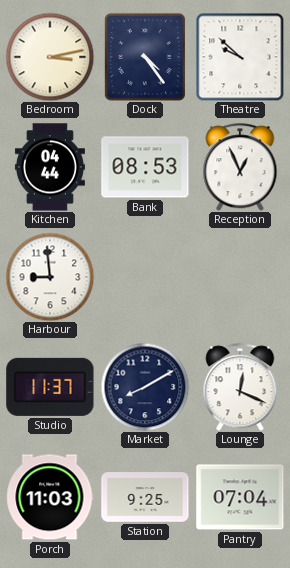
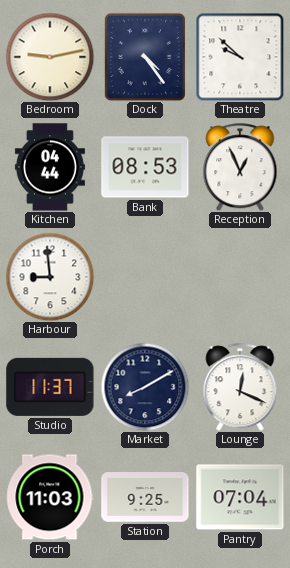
Bedroom: 3:13 -> 9:13
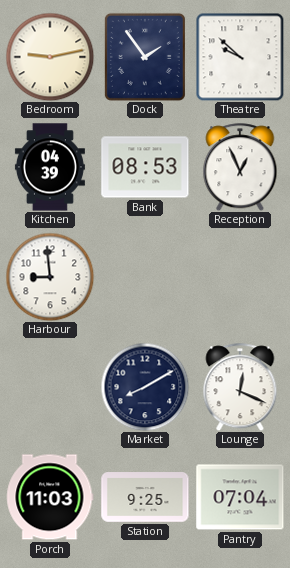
Dock: 4:24 -> 1:54
Kitchen: 04:44 -> 04:39
Studio: 11:37 -> none
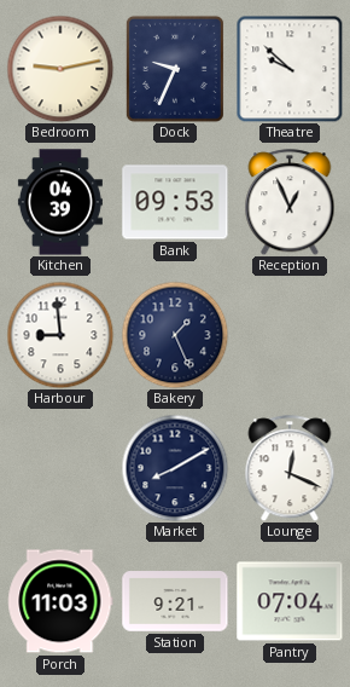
Dock: 1:54 -> 9:34
Bank: 08:53 -> 09:53
Bakery: none -> 1:26
Station: 9:25 -> 9:21
